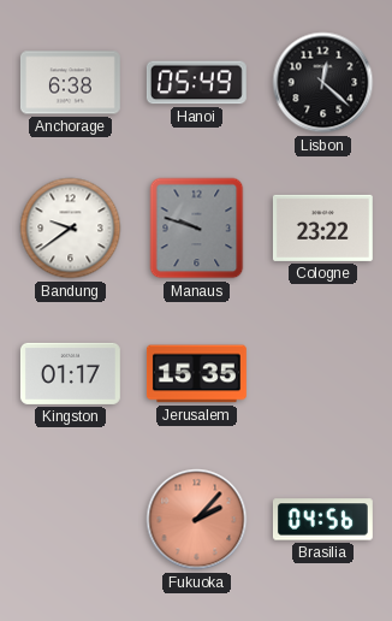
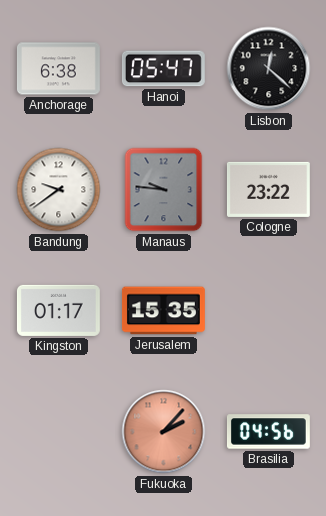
Hanoi: 05:49 -> 05:47
Manaus: 9:48 -> 9:46
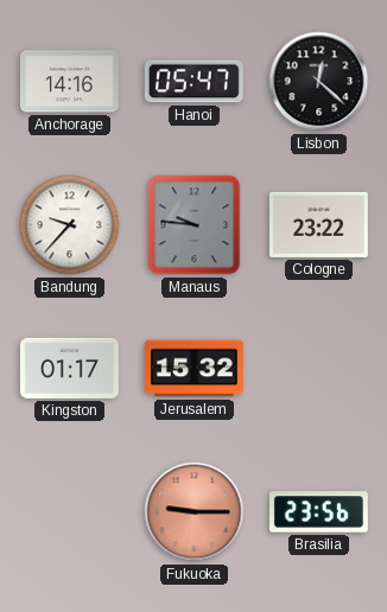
Anchorage: 6:38 -> 14:16
Bandung: 9:39 -> 9:37
Jerusalem: 15:35 -> 15:32
Fukuoka: 2:07 -> 9:15
Brasilia: 04:56 -> 23:56
